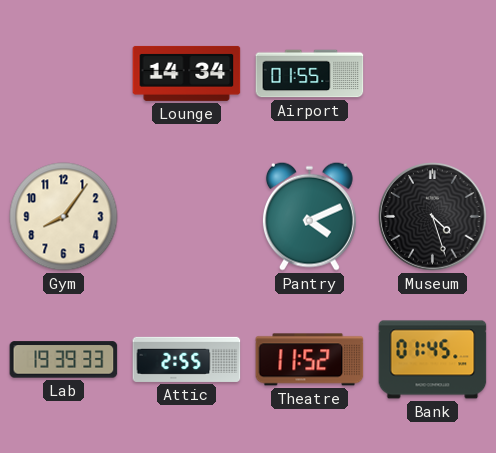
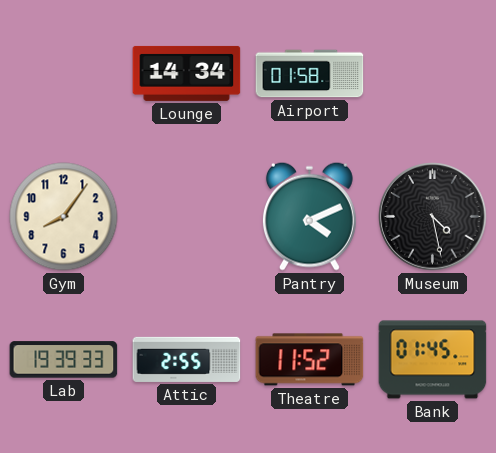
Airport: 01:55 -> 01:58
Museum: 4:27 -> 4:28
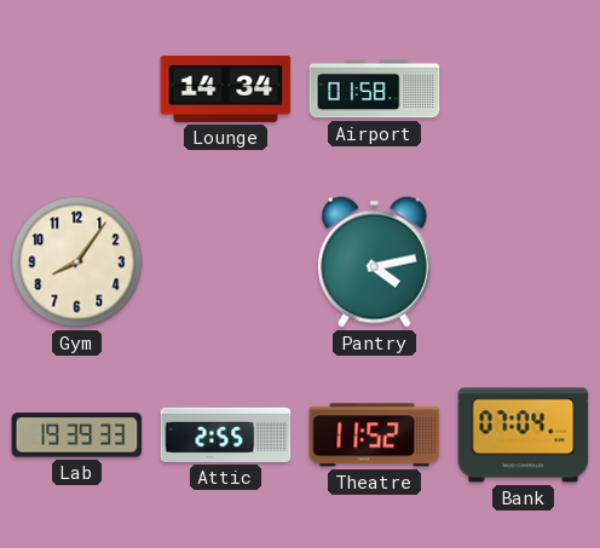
Pantry: 4:11 -> 4:13
Museum: 4:28 -> none
Bank: 01:45 -> 07:04
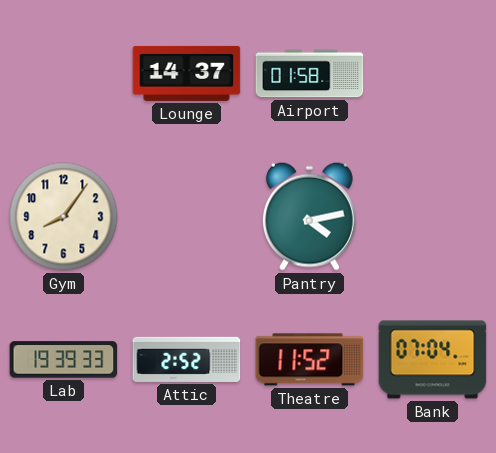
Lounge: 14:34 -> 14:37
Attic: 2:55 -> 2:52
